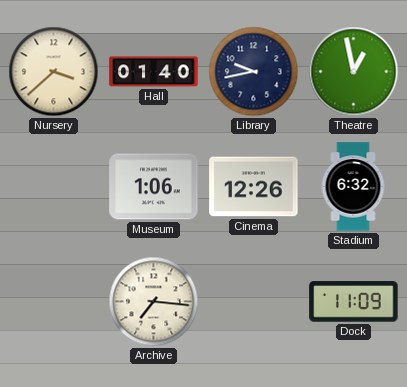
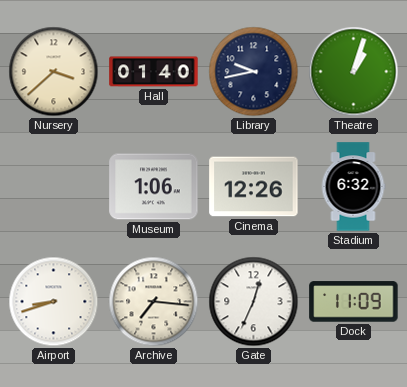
Theatre: 12:58 -> 1:03
Airport: none -> 8:42
Gate: none -> 12:34
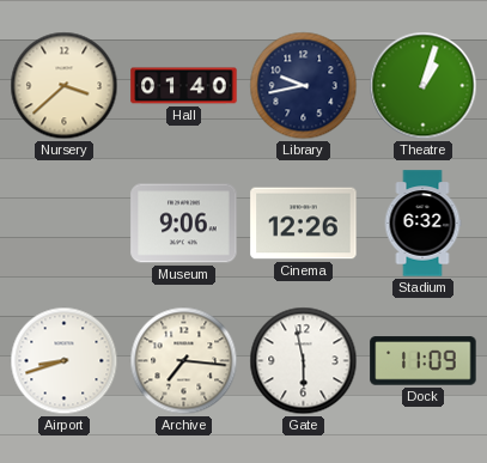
Museum: 1:06 -> 9:06
Gate: 12:34 -> 5:58
